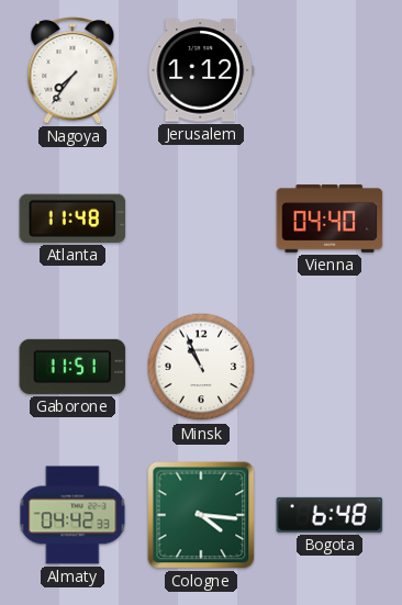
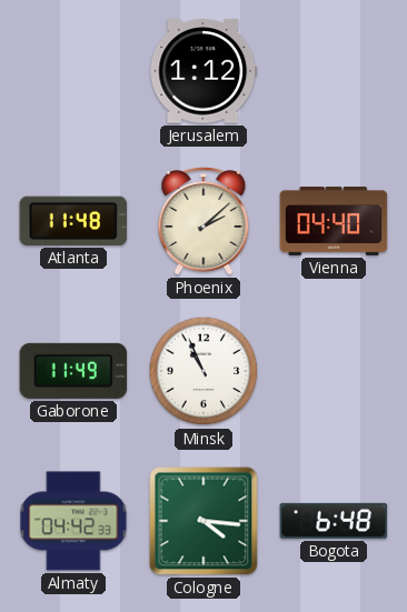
Nagoya: 7:36 -> none
Phoenix: none -> 2:08
Gaborone: 11:51 -> 11:49
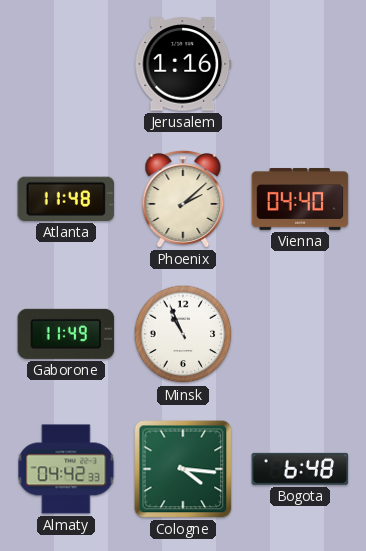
Jerusalem: 1:12 -> 1:16
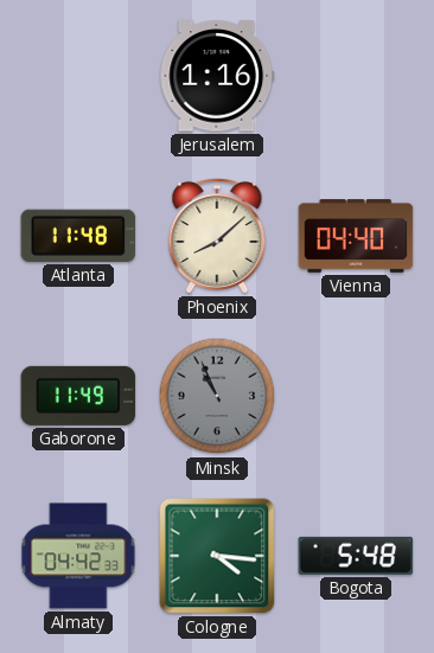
Phoenix: 2:08 -> 8:08
Minsk dial: white -> grey
Bogota: 6:48 -> 5:48
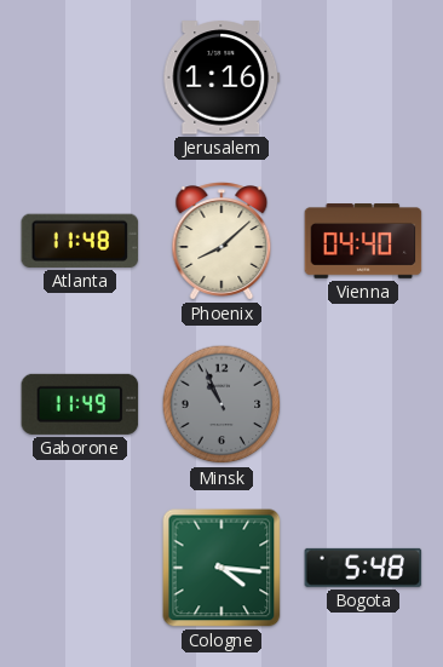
Almaty: 04:42 -> none
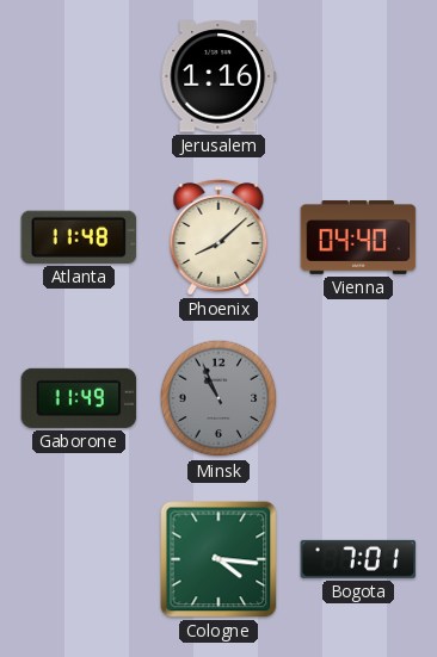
Bogota: 5:48 -> 7:01
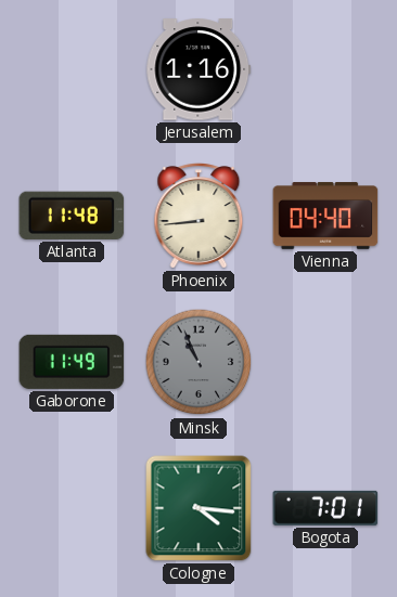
Phoenix: 8:08 -> 8:44
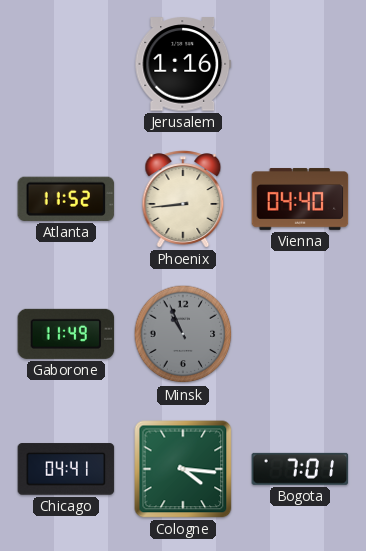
Atlanta: 11:48 -> 11:52
Chicago: none -> 04:41
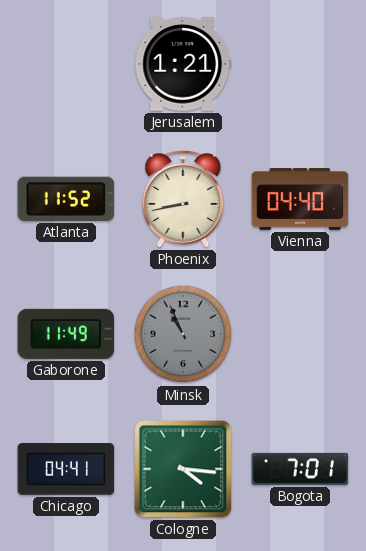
Jerusalem: 1:16 -> 1:21
Phoenix: 8:44 -> 8:43
